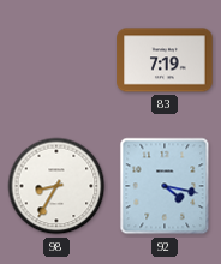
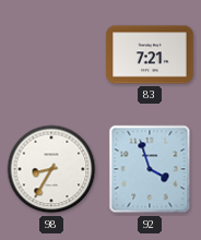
83: 7:19 -> 7:21
92: 4:17 -> 3:57
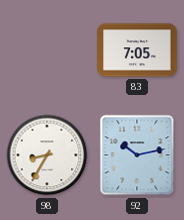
83: 7:21 -> 7:05
92: 3:57 -> 10:13
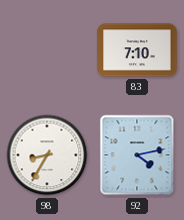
83: 7:05 -> 7:10
92: 10:13 -> 4:13
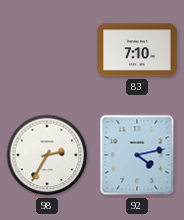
98: 8:35 -> 2:35
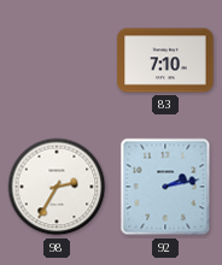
92: 4:13 -> 2:13
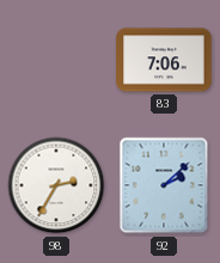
83: 7:10 -> 7:06
92: 2:13 -> 2:08
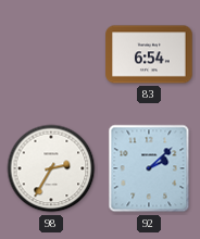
83: 7:06 -> 6:54
